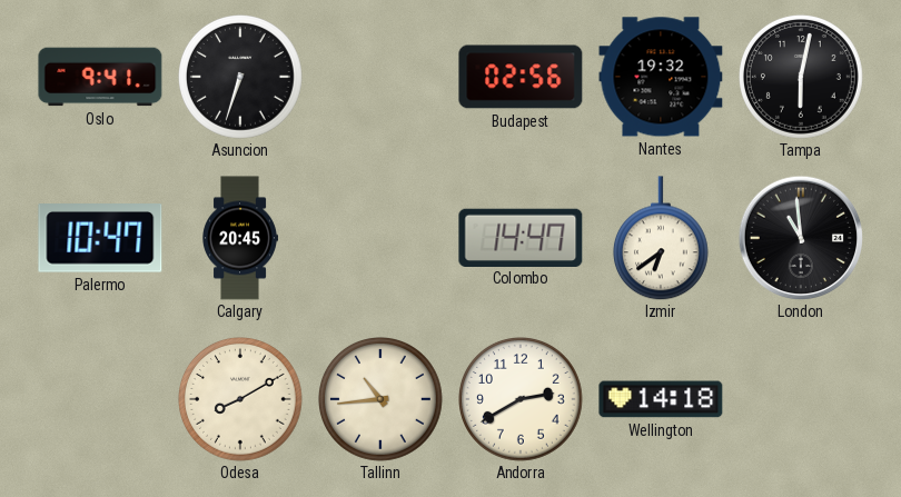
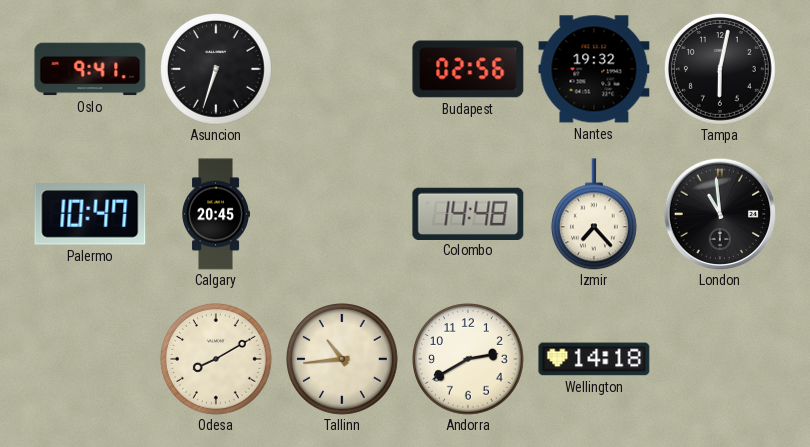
Colombo: 14:47 -> 14:48
Izmir: 6:39 -> 7:23
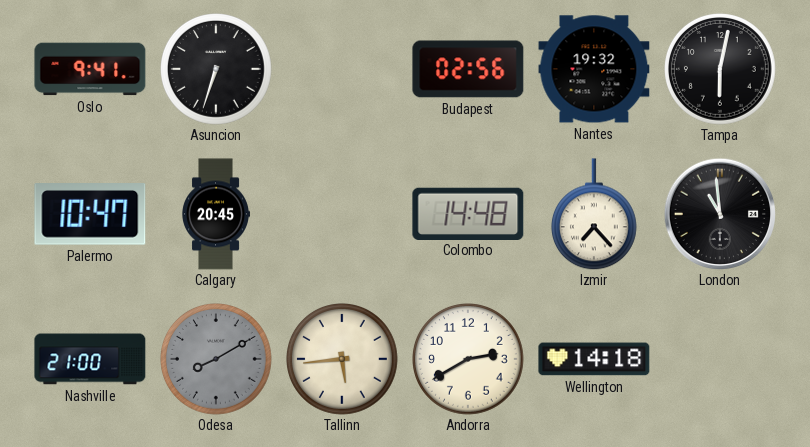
Nashville: none -> 21:00
Odesa dial: cream -> grey
Tallinn: 10:44 -> 5:44
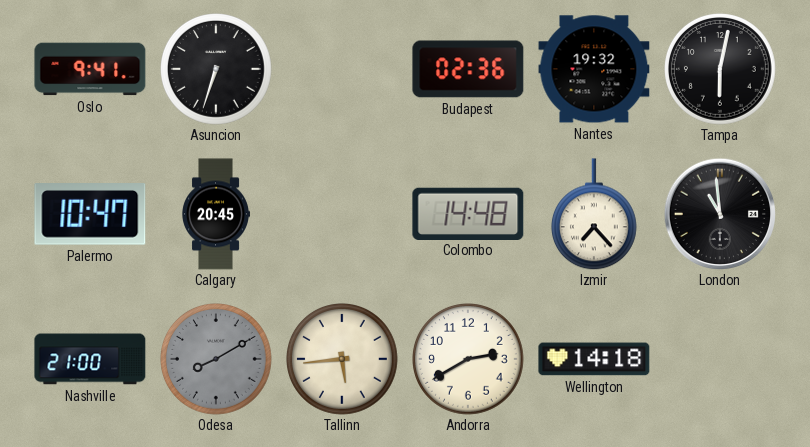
Budapest: 02:56 -> 02:36
